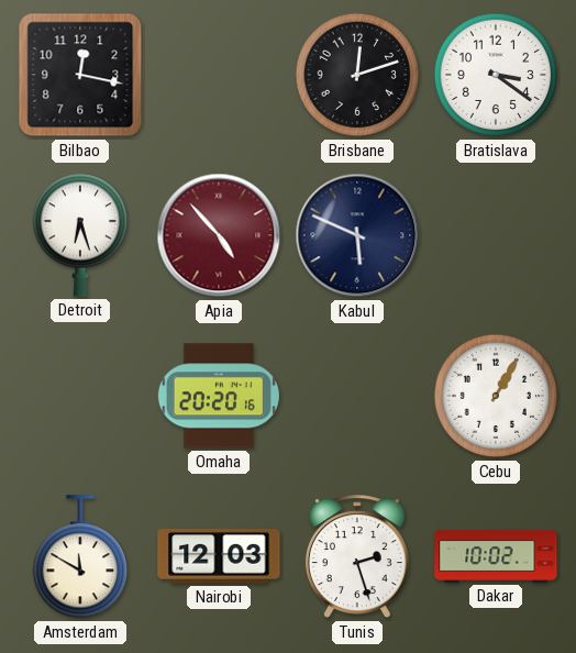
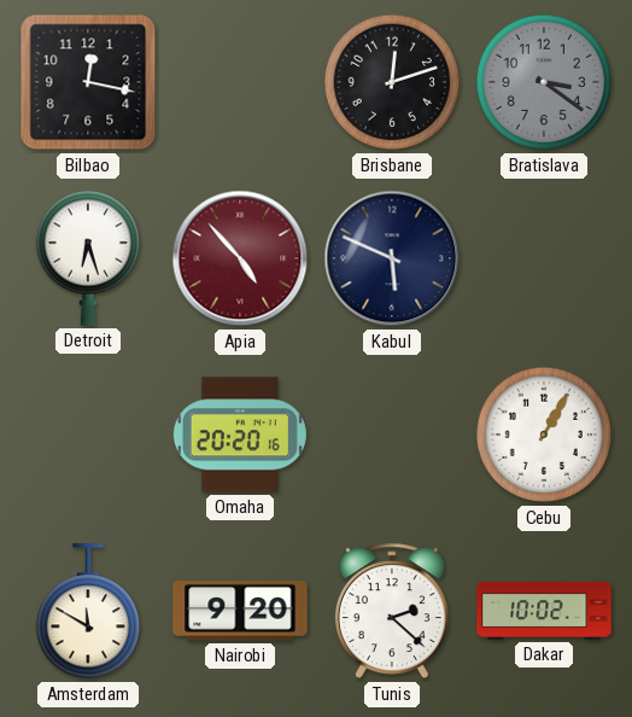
Bratislava dial: white -> grey
Nairobi: 12:03 -> 9:20
Tunis: 2:27 -> 2:22
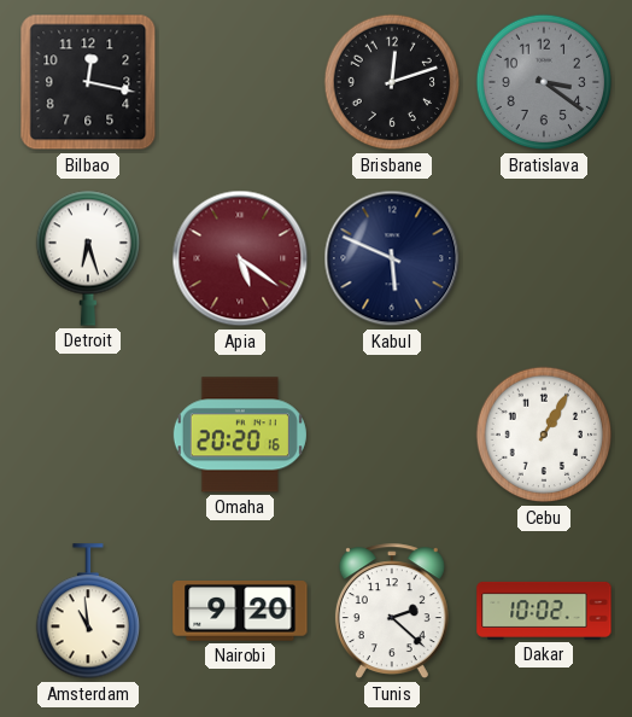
Apia: 4:53 -> 5:21
Amsterdam: 11:50 -> 10:59
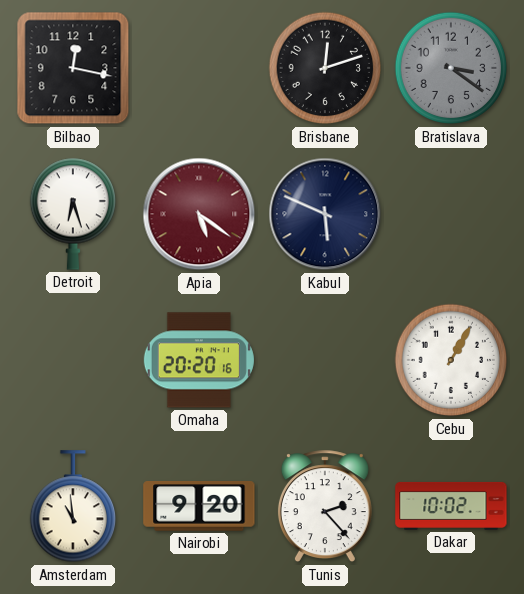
Tunis: 2:22 -> 2:23
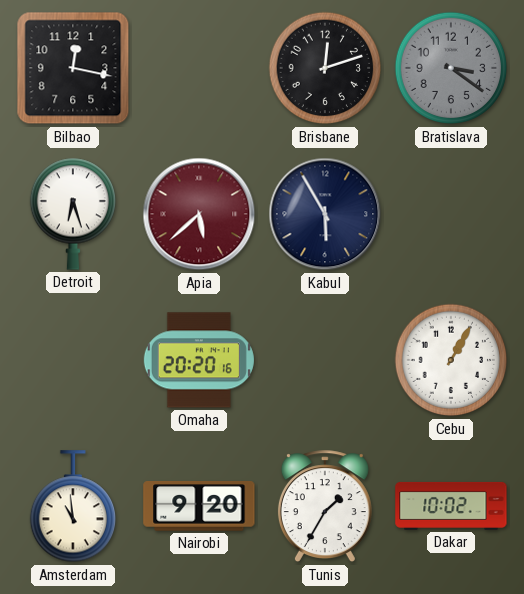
Apia: 5:21 -> 5:38
Kabul: 5:49 -> 5:55
Tunis: 2:23 -> 1:35
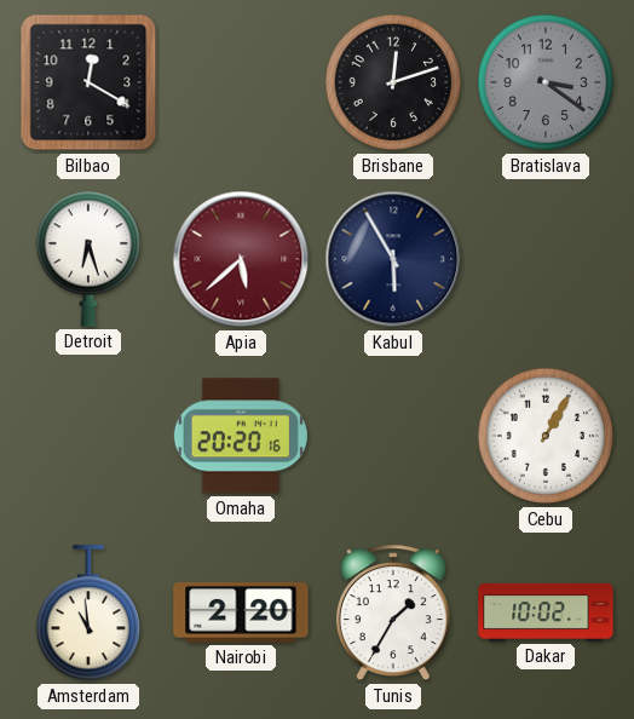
Bilbao: 12:17 -> 12:20
Nairobi: 9:20 -> 2:20
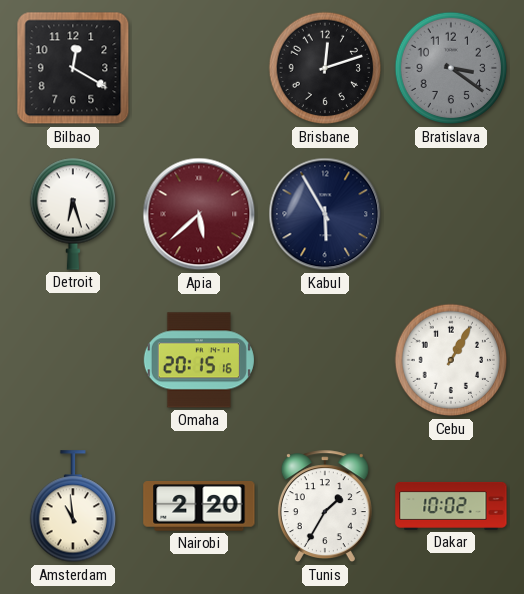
Omaha: 20:20 -> 20:15
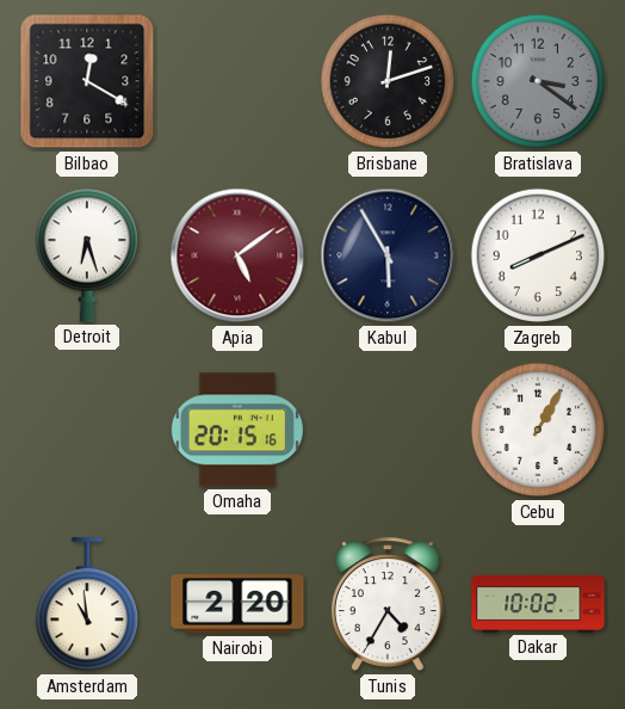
Apia: 5:38 -> 5:09
Zagreb: none -> 8:11
Tunis: 1:35 -> 4:35
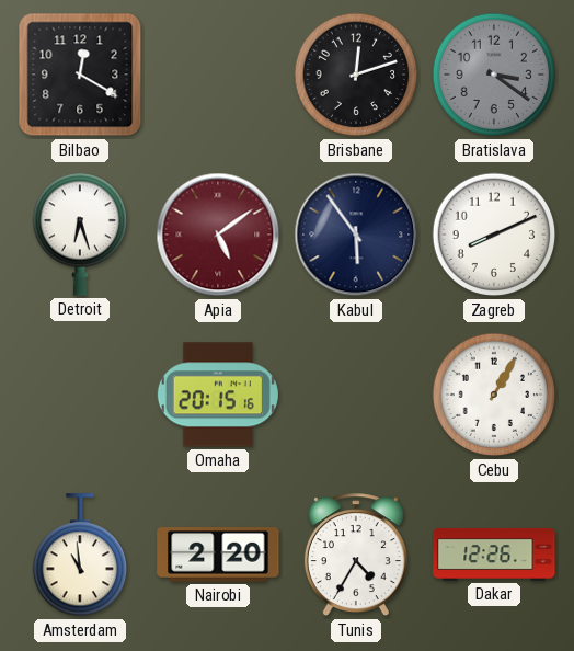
Kabul: 5:55 -> 5:54
Dakar: 10:02 -> 12:26
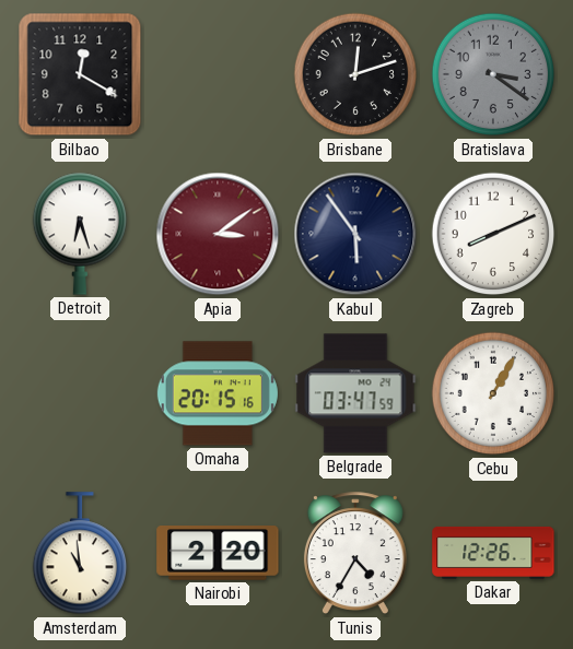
Apia: 5:09 -> 3:09
Belgrade: none -> 03:47
